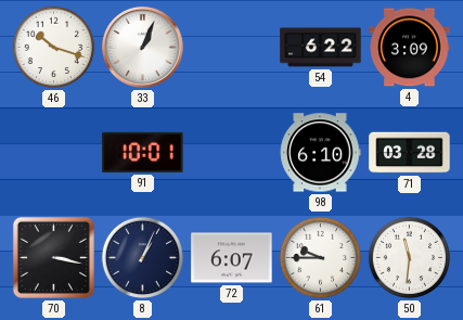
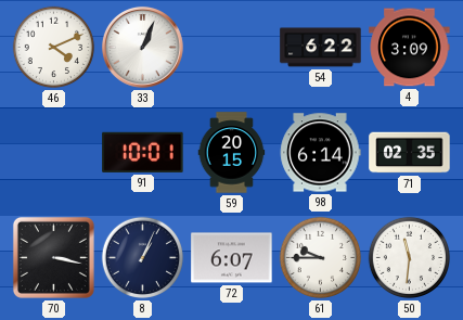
46: 10:18 -> 4:11
59: none -> 20:15
98: 6:10 -> 6:14
71: 03:28 -> 02:35
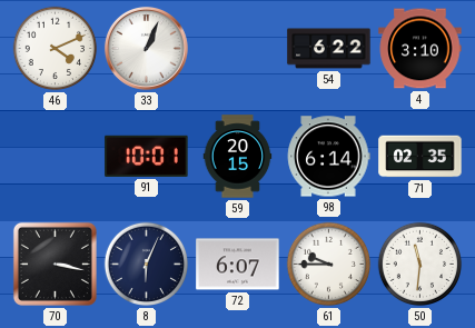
4: 3:09 -> 3:10
8: 1:04 -> 6:04
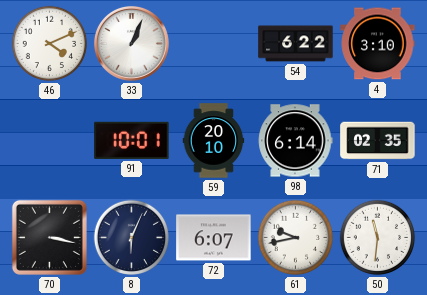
59: 20:15 -> 20:10
61: 9:45 -> 9:43
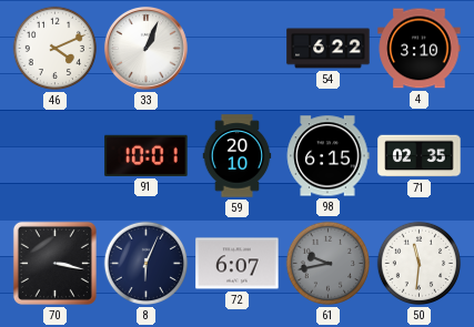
98: 6:14 -> 6:15
61 dial: white -> grey
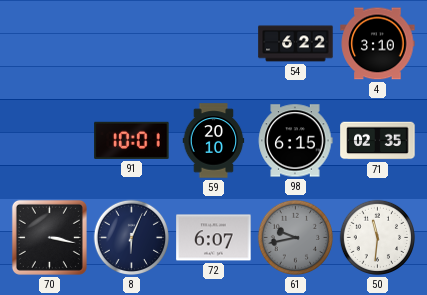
46: 4:11 -> none
33: 1:04 -> none
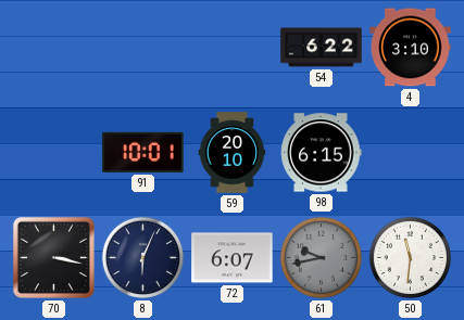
71: 02:35 -> none
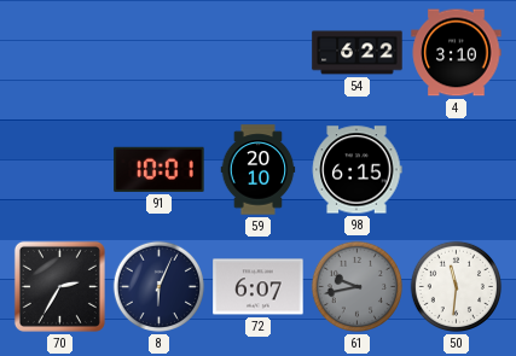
70: 3:17 -> 2:35
